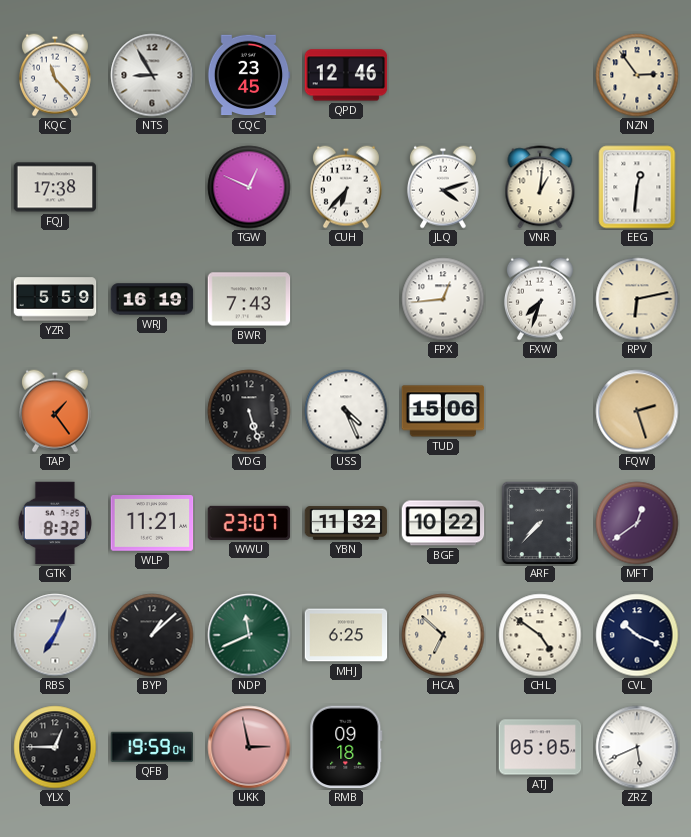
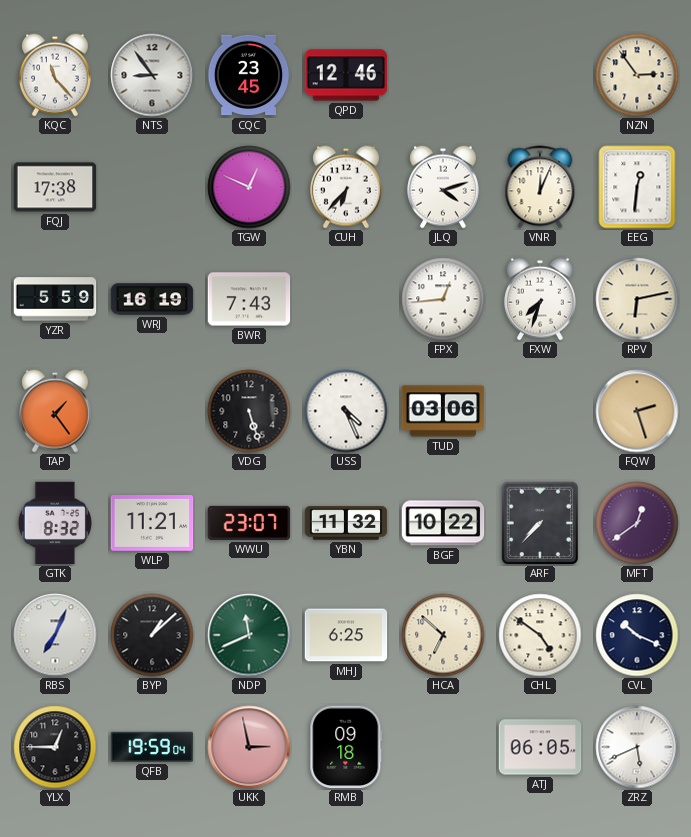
NTS: 8:55 -> 8:54
VNR: 1:01 -> 12:04
TUD: 15:06 -> 03:06
ATJ: 05:05 -> 06:05
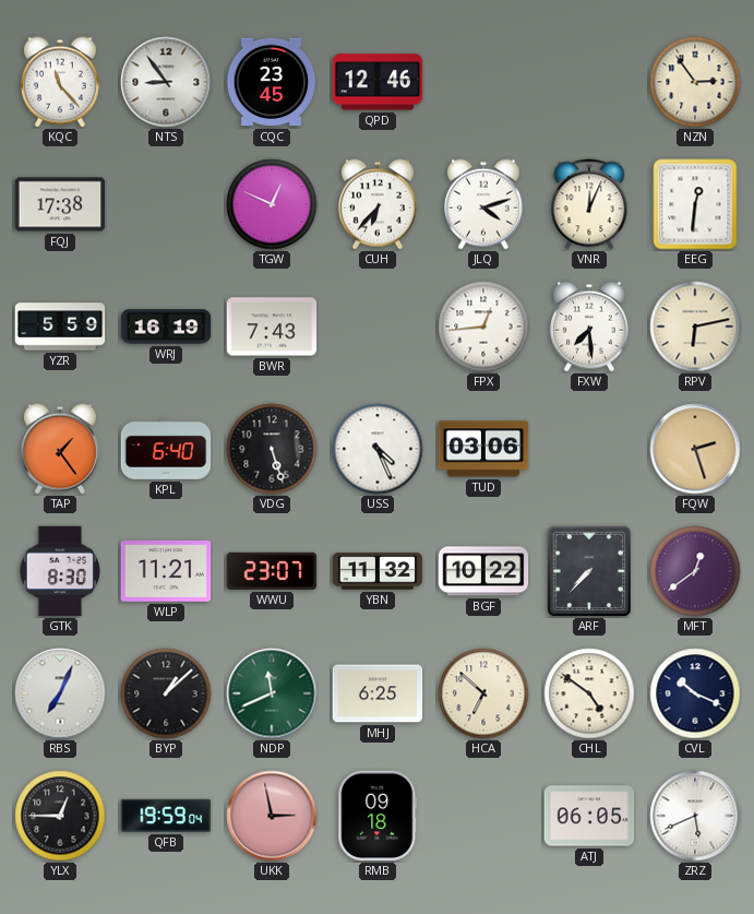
FXW: 7:33 -> 7:29
KPL: none -> 6:40
GTK: 8:32 -> 8:30
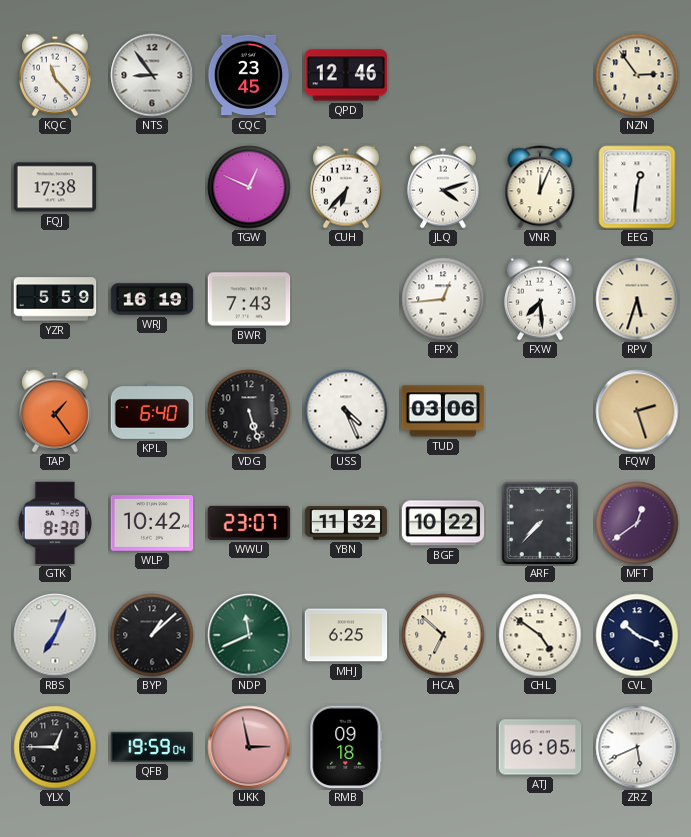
RPV: 6:13 -> 5:33
WLP: 11:21 -> 10:42
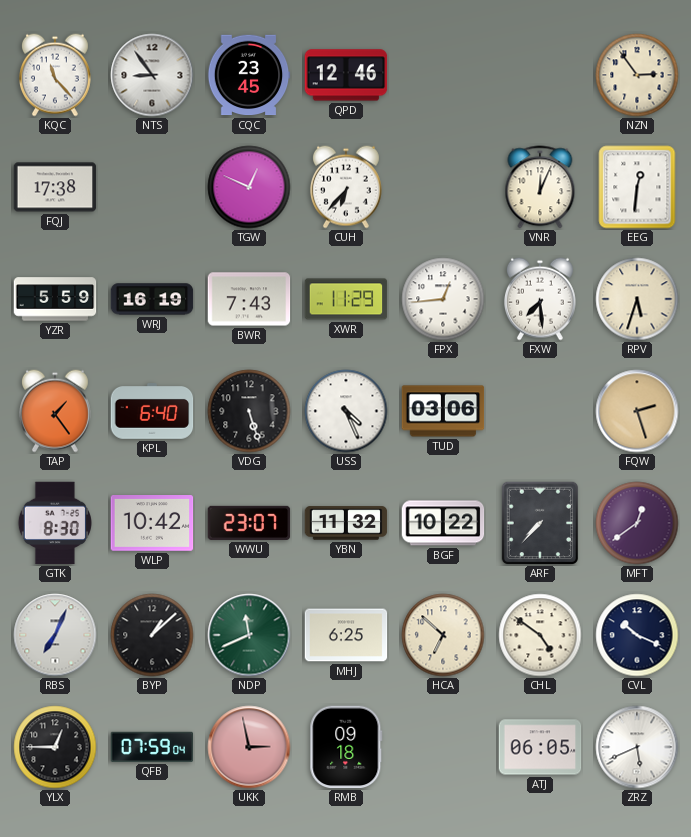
JLQ: 4:12 -> none
XWR: none -> 11:29
QFB: 19:59 -> 07:59
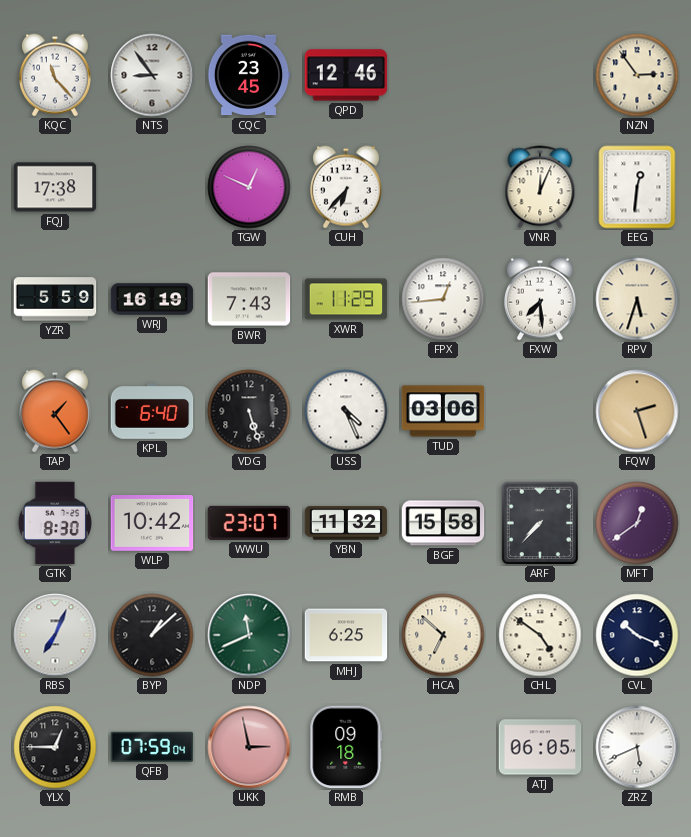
BGF: 10:22 -> 15:58
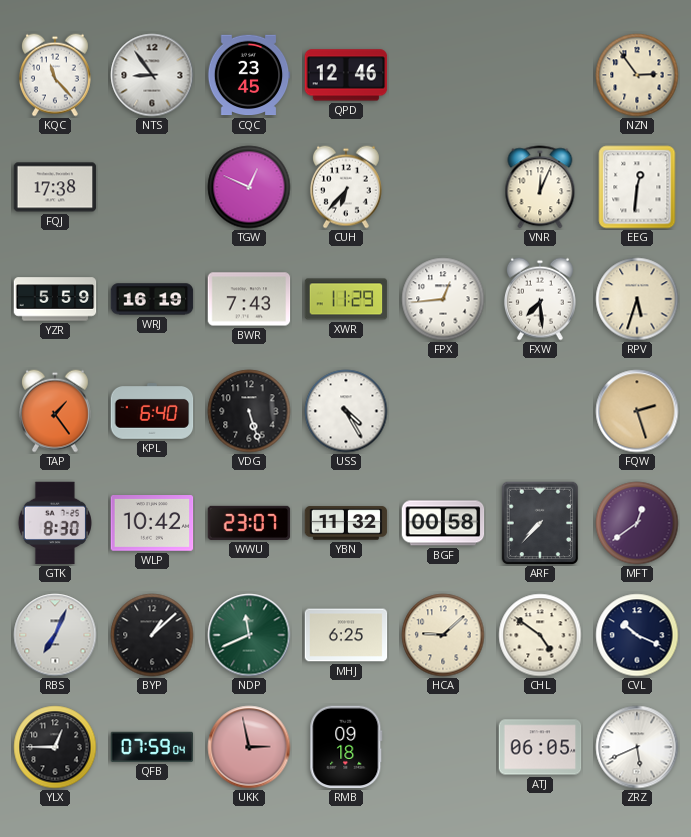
USS: 4:26 -> 4:25
TUD: 03:06 -> none
BGF: 15:58 -> 00:58
HCA: 6:52 -> 9:08
